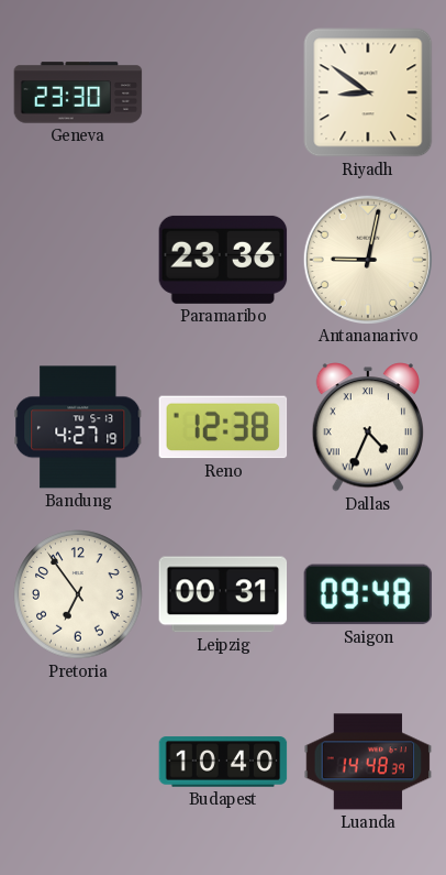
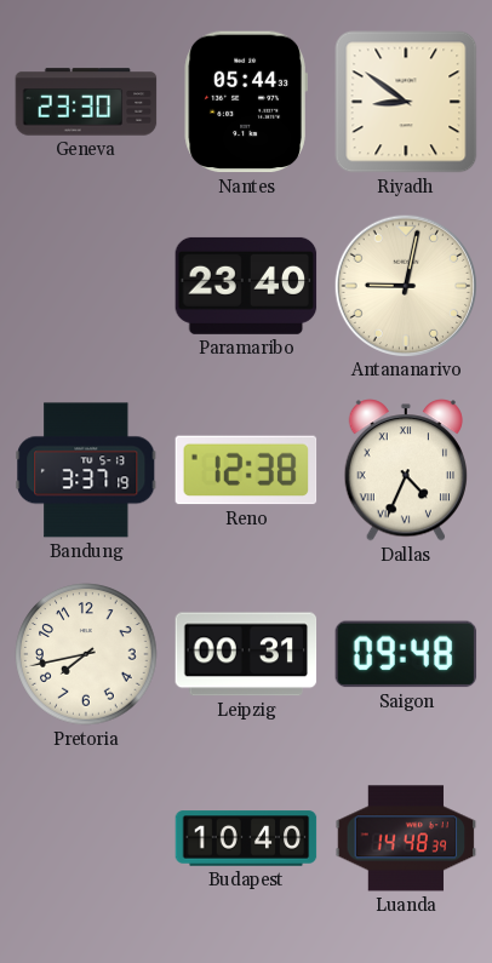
Nantes: none -> 05:44
Paramaribo: 23:36 -> 23:40
Bandung: 4:27 -> 3:37
Pretoria: 6:54 -> 7:43
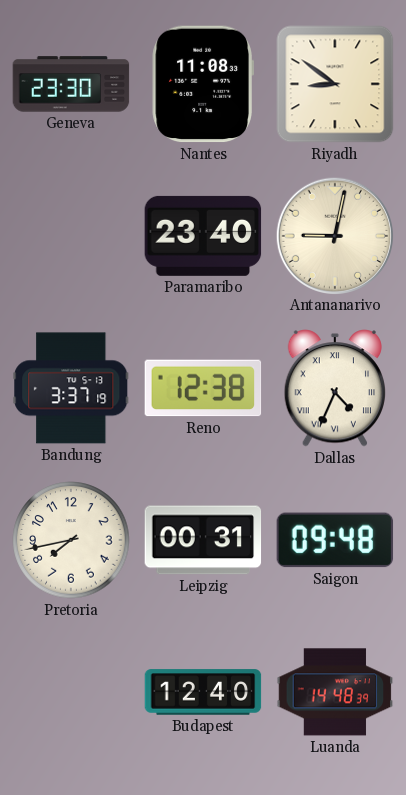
Nantes: 05:44 -> 11:08
Budapest: 10:40 -> 12:40
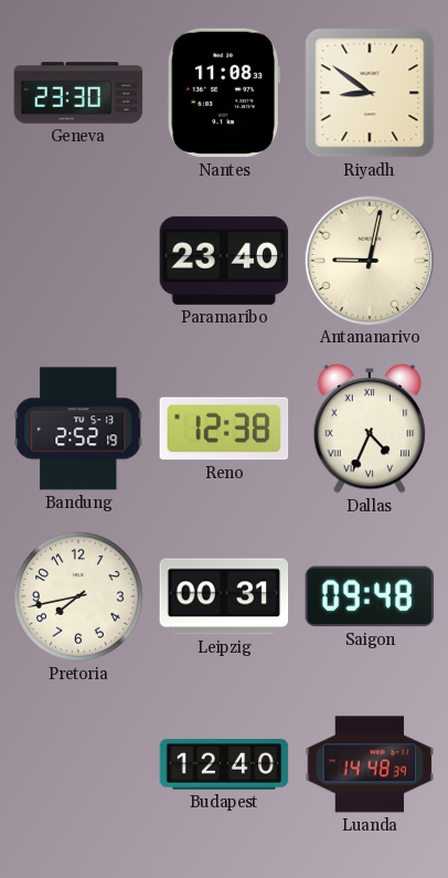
Bandung: 3:37 -> 2:52
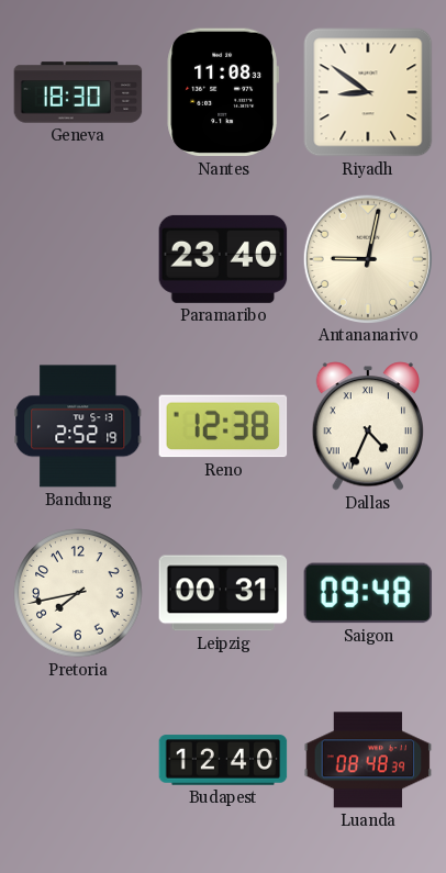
Geneva: 23:30 -> 18:30
Luanda: 14:48 -> 08:48
